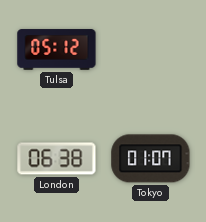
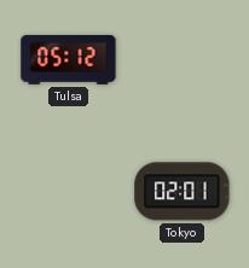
London: 06:38 -> none
Tokyo: 01:07 -> 02:01
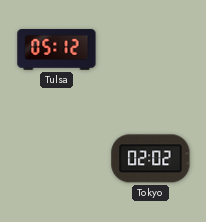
Tokyo: 02:01 -> 02:02
